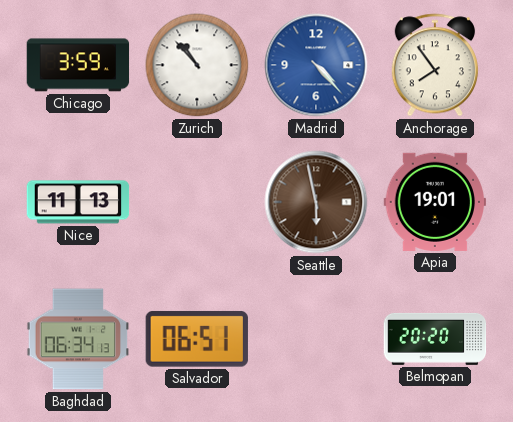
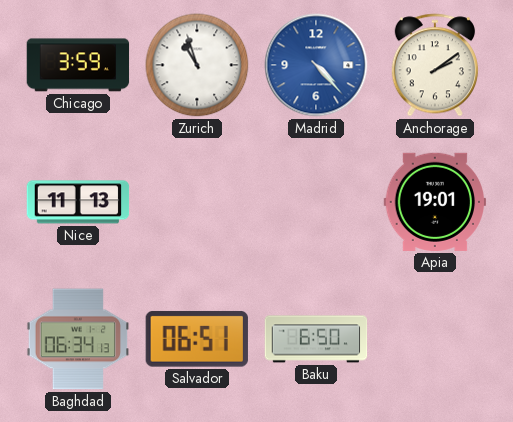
Zurich: 10:53 -> 10:57
Anchorage: 7:54 -> 2:09
Seattle: 5:58 -> none
Baku: none -> 6:50
Belmopan: 20:20 -> none
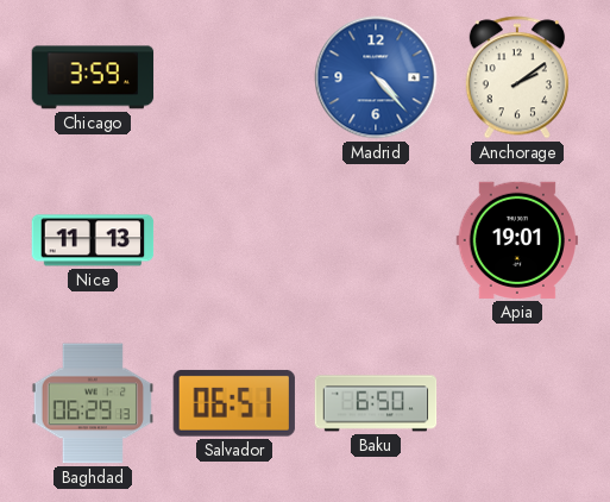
Zurich: 10:57 -> none
Baghdad: 06:34 -> 06:29
